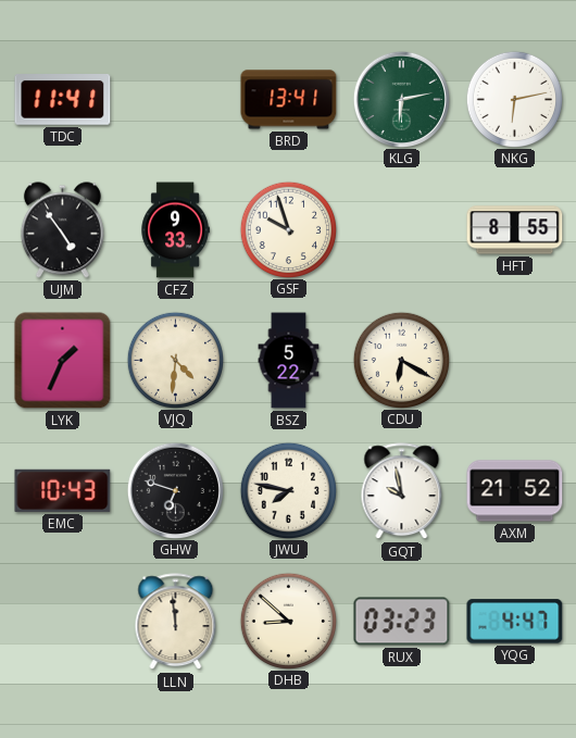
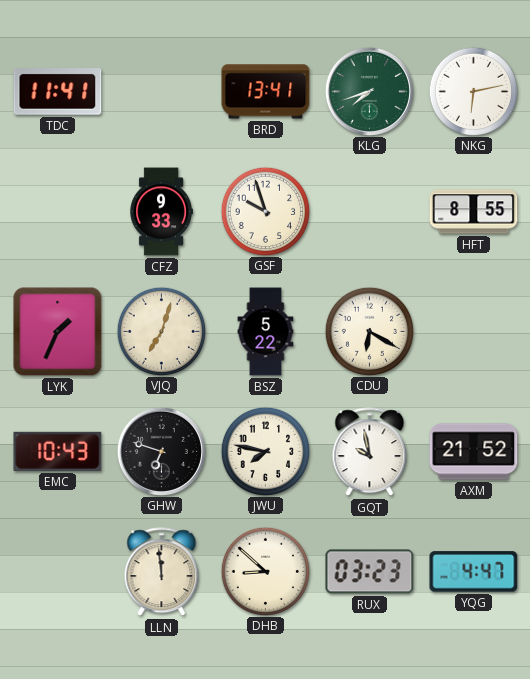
KLG: 6:13 -> 7:42
UJM: 4:54 -> none
VJQ: 4:31 -> 7:03
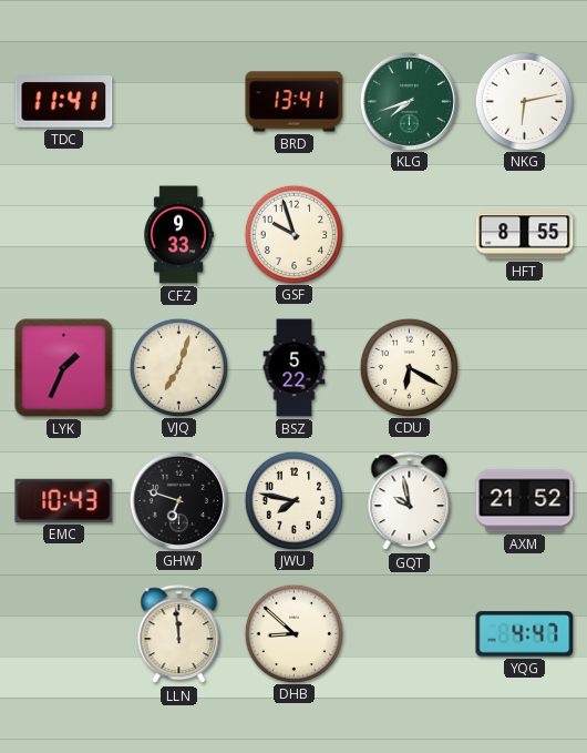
RUX: 03:23 -> none
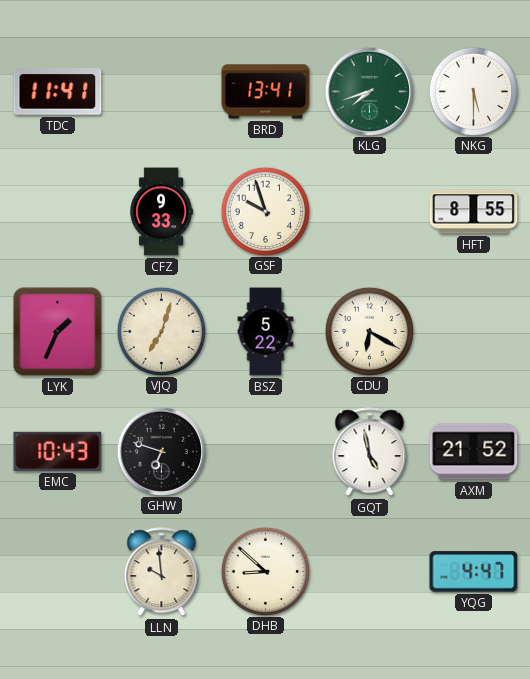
NKG: 6:13 -> 5:30
JWU: 7:47 -> none
GQT: 9:58 -> 4:58
LLN: 11:59 -> 9:59
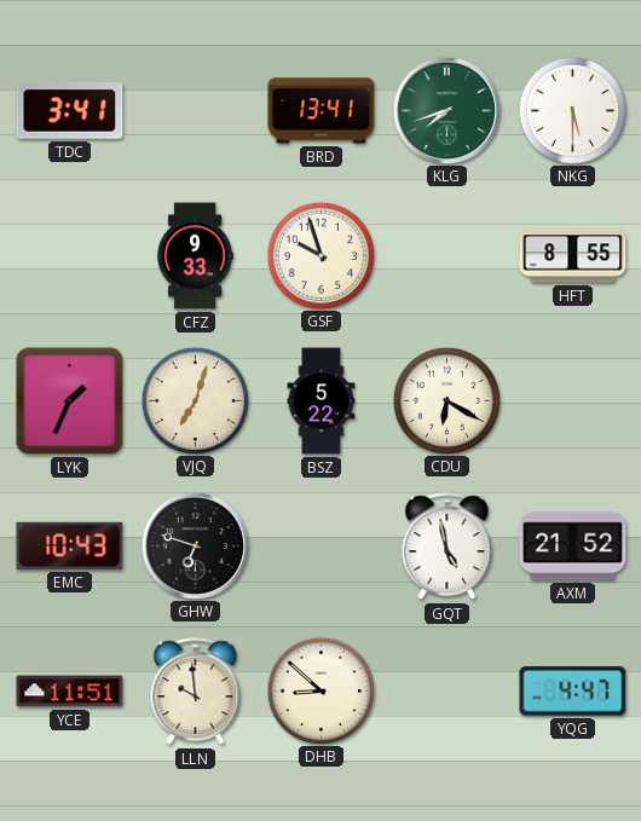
TDC: 11:41 -> 3:41
YCE: none -> 11:51
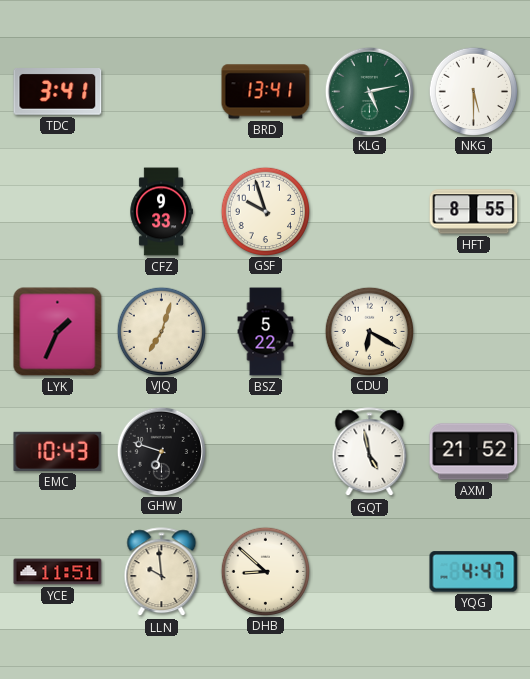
KLG: 7:42 -> 5:13
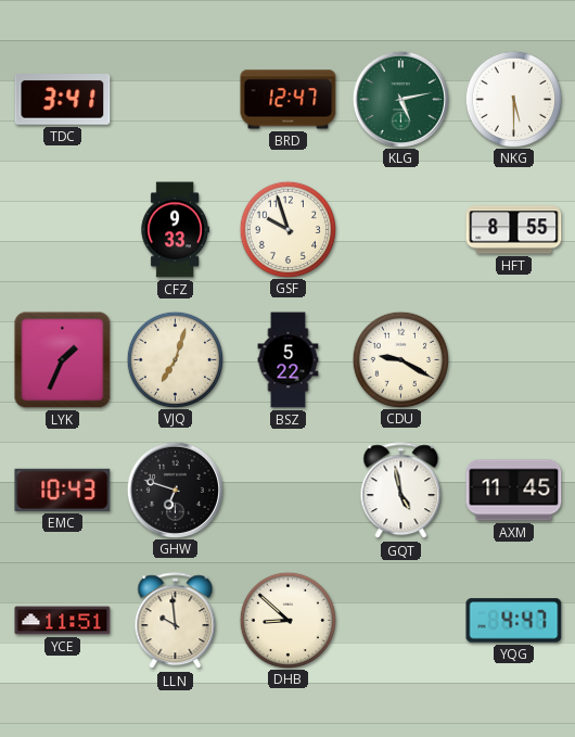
BRD: 13:41 -> 12:47
CDU: 6:20 -> 9:20
AXM: 21:52 -> 11:45
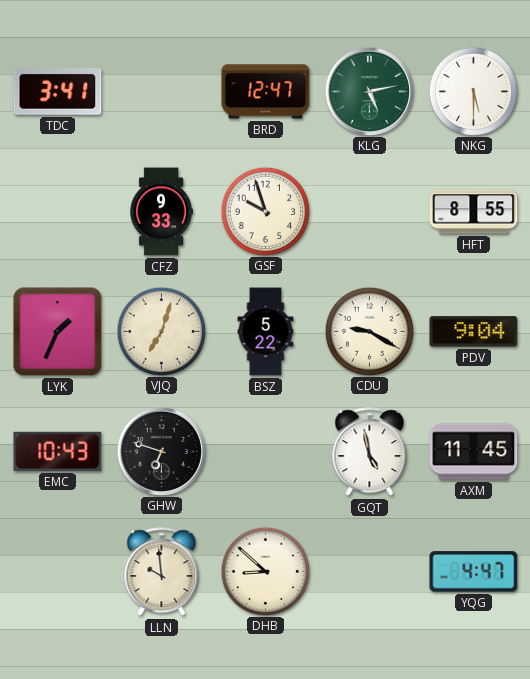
PDV: none -> 9:04
YCE: 11:51 -> none
